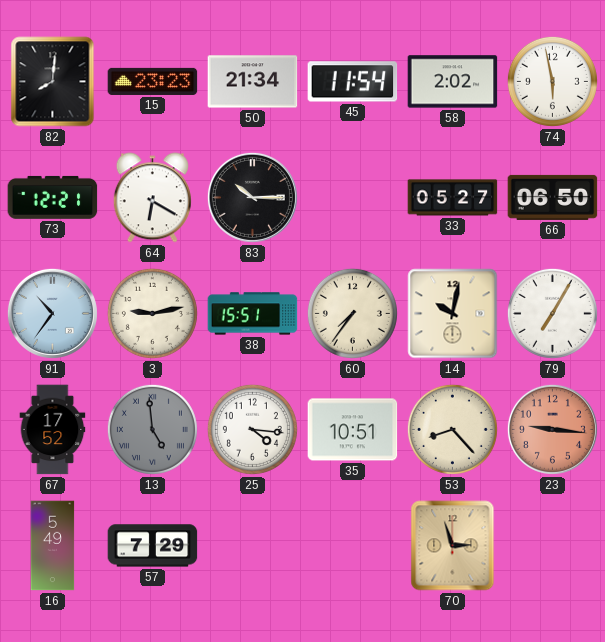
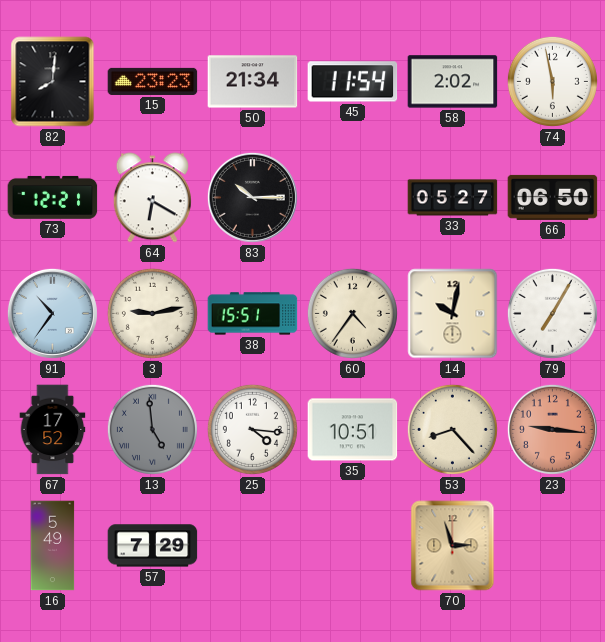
60: 7:36 -> 4:36
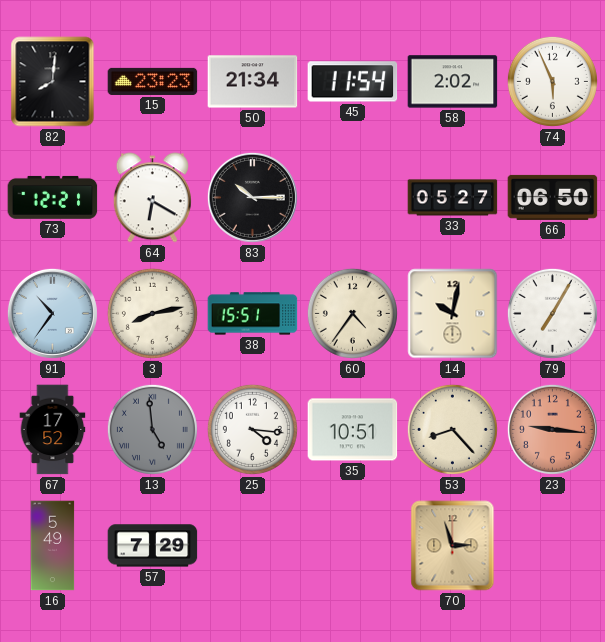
74: 5:58 -> 5:56
3: 9:13 -> 8:13
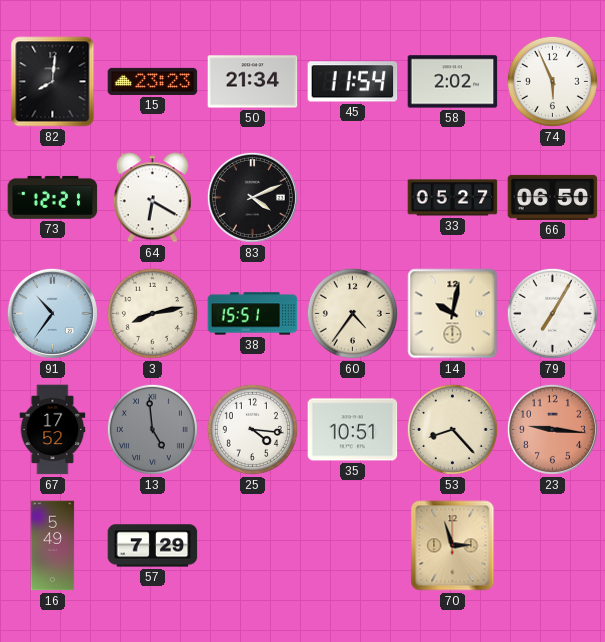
83: 10:15 -> 4:11
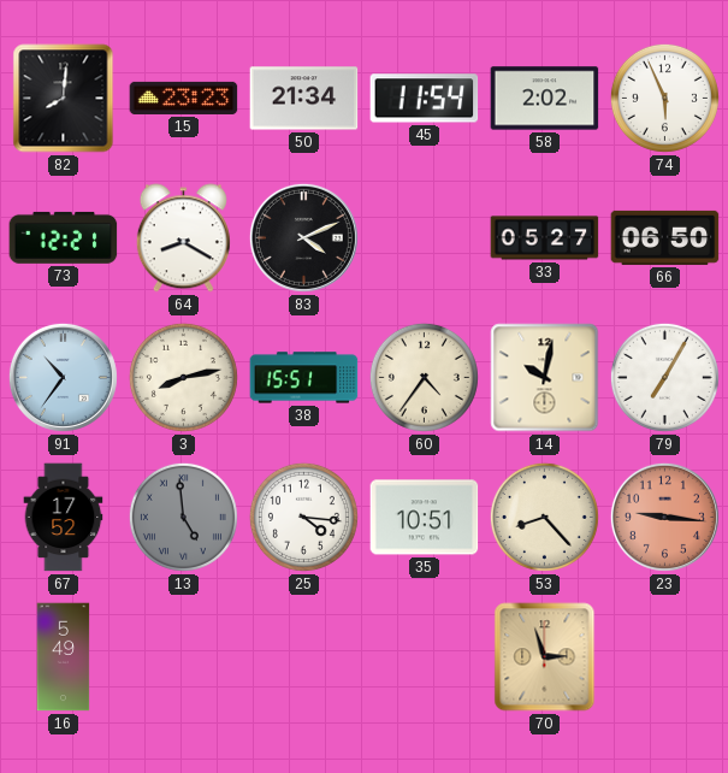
64: 6:20 -> 8:20
57: 7:29 -> none
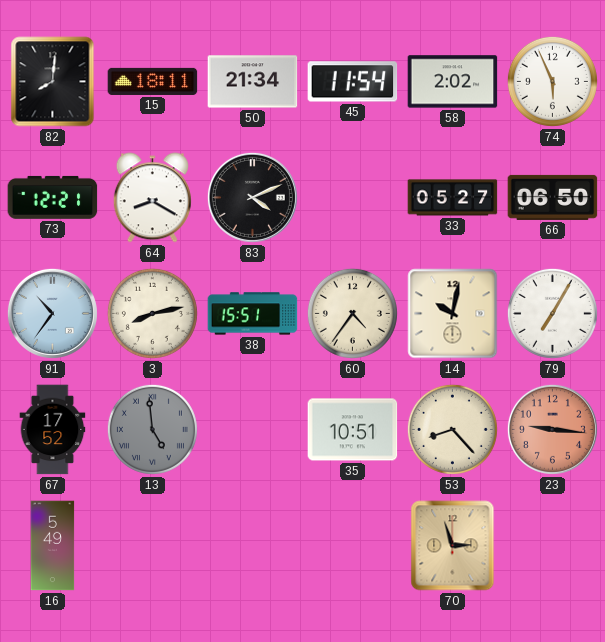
15: 23:23 -> 18:11
25: 4:16 -> none
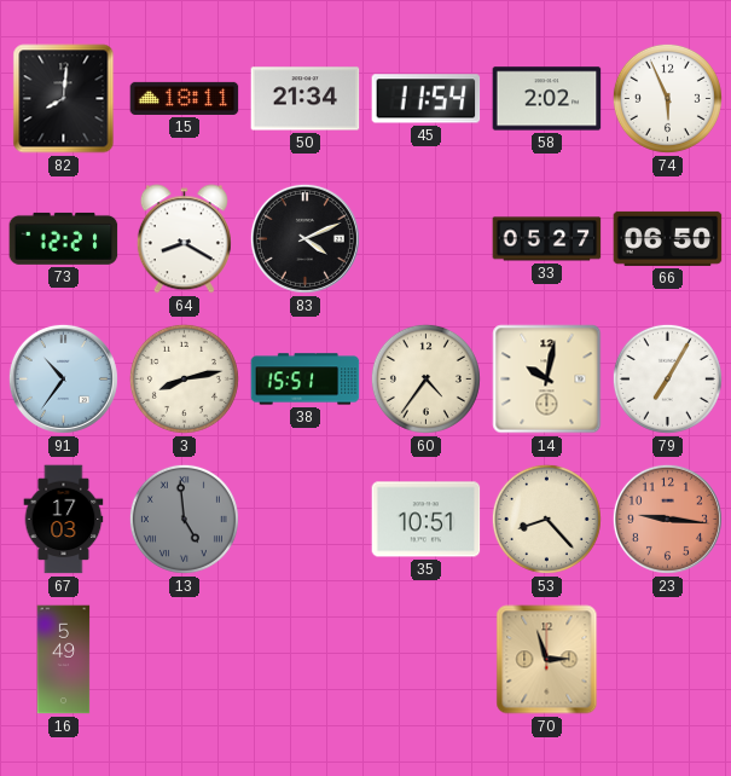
67: 17:52 -> 17:03
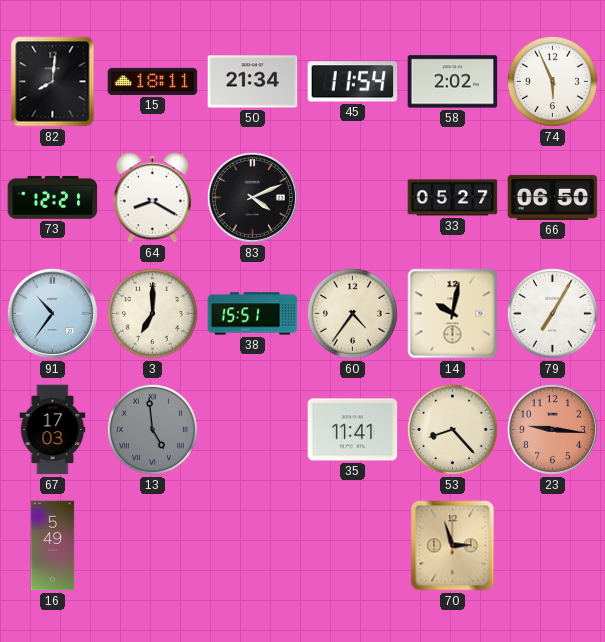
3: 8:13 -> 7:00
35: 10:51 -> 11:41
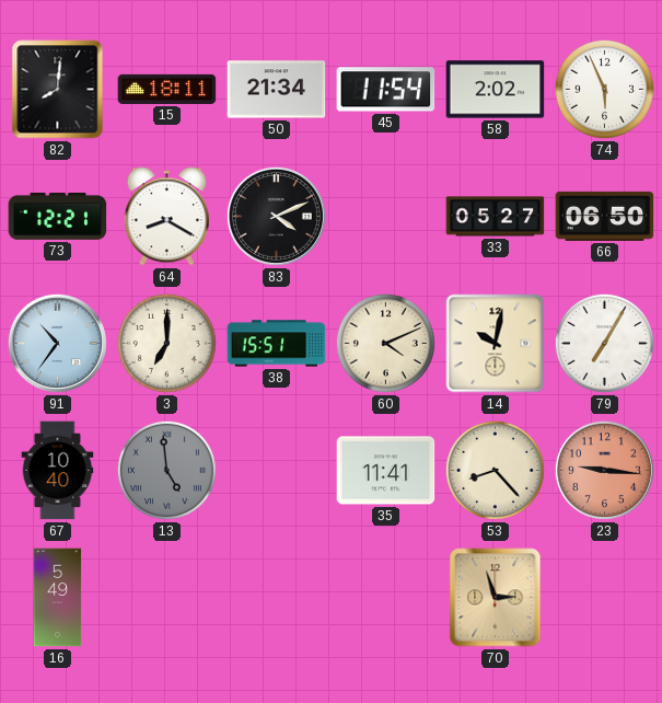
60: 4:36 -> 4:11
67: 17:03 -> 10:40
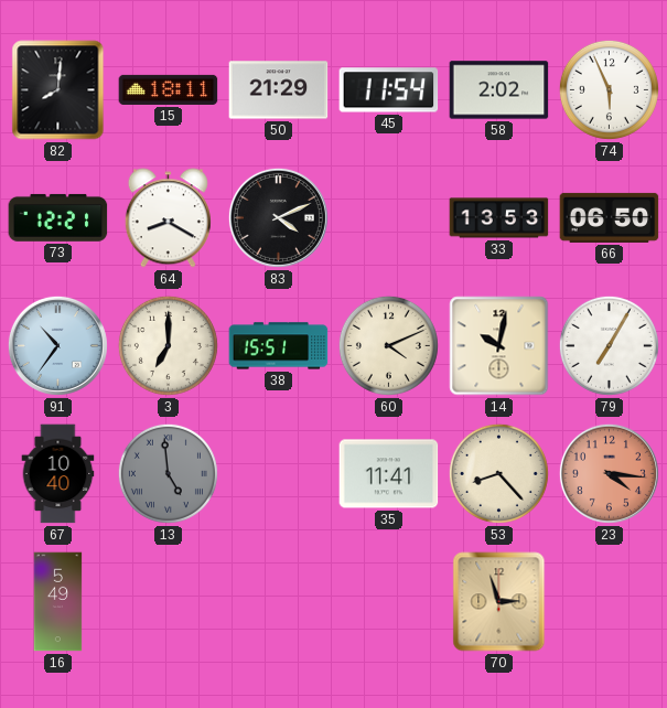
50: 21:34 -> 21:29
33: 05:27 -> 13:53
23: 9:16 -> 4:16
